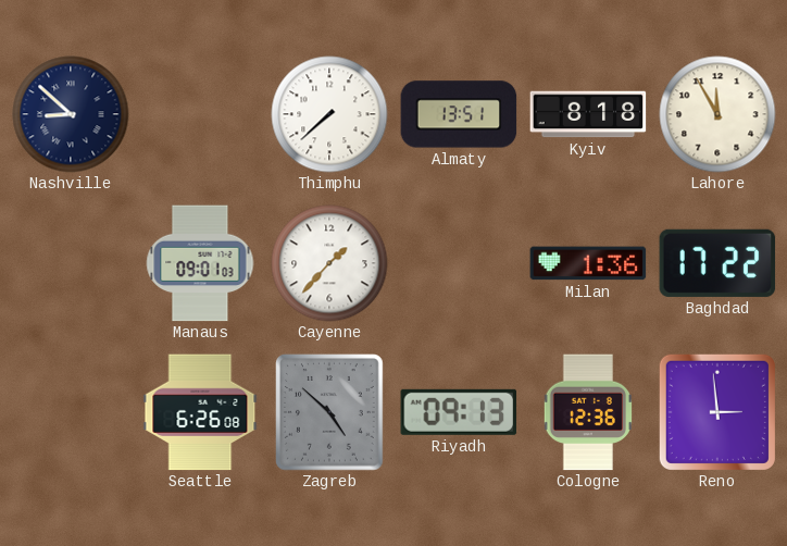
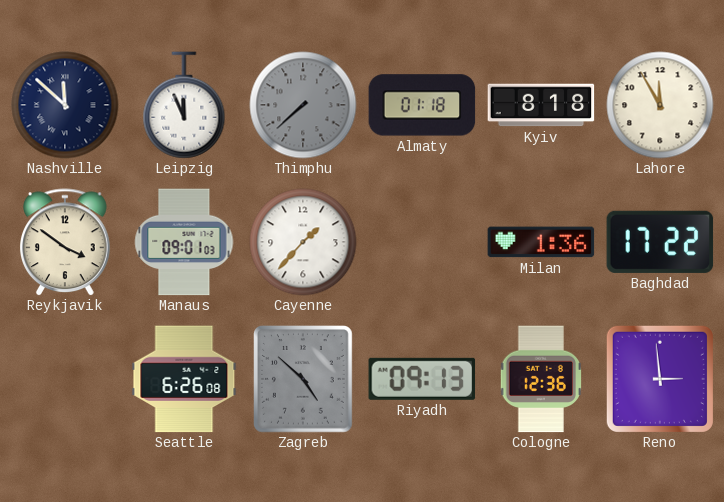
Nashville: 8:52 -> 11:52
Leipzig: none -> 11:56
Thimphu dial: white -> grey
Almaty: 13:51 -> 01:18
Reykjavik: none -> 3:51
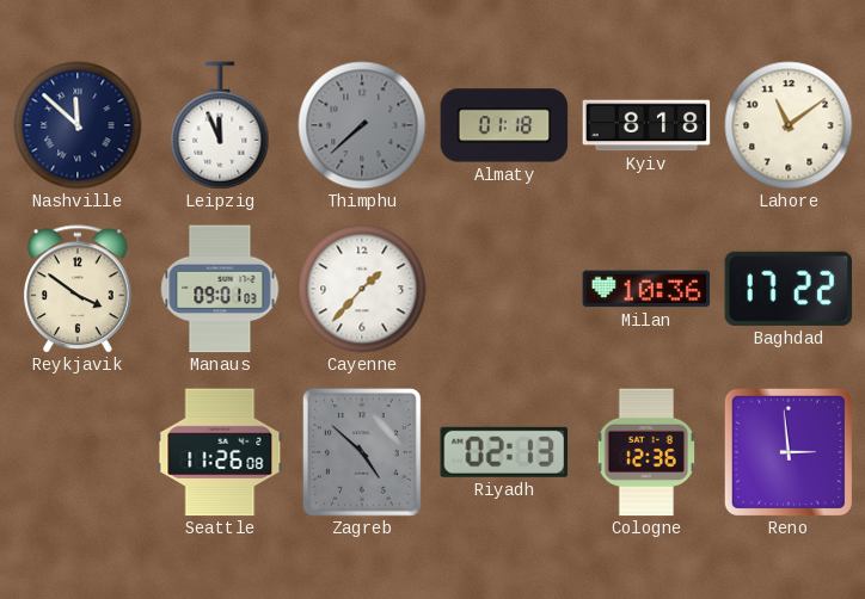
Lahore: 11:55 -> 11:09
Milan: 1:36 -> 10:36
Seattle: 6:26 -> 11:26
Riyadh: 09:13 -> 02:13
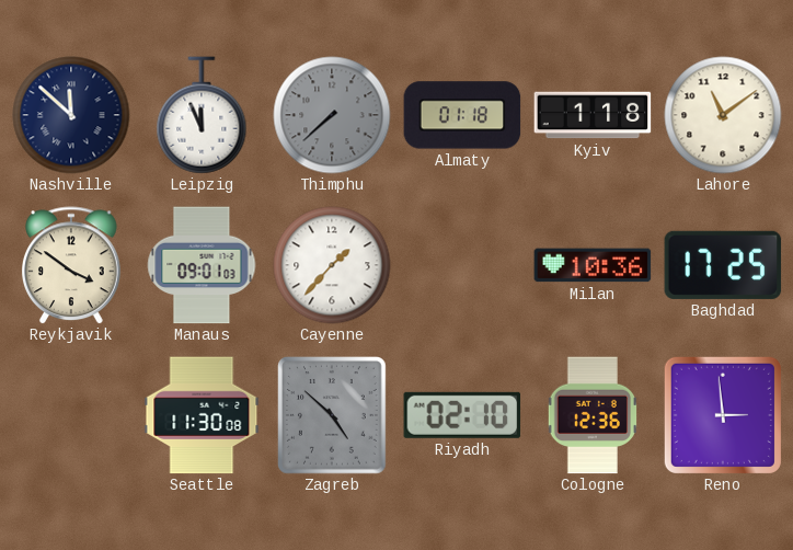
Kyiv: 8:18 -> 1:18
Baghdad: 17:22 -> 17:25
Seattle: 11:26 -> 11:30
Riyadh: 02:13 -> 02:10
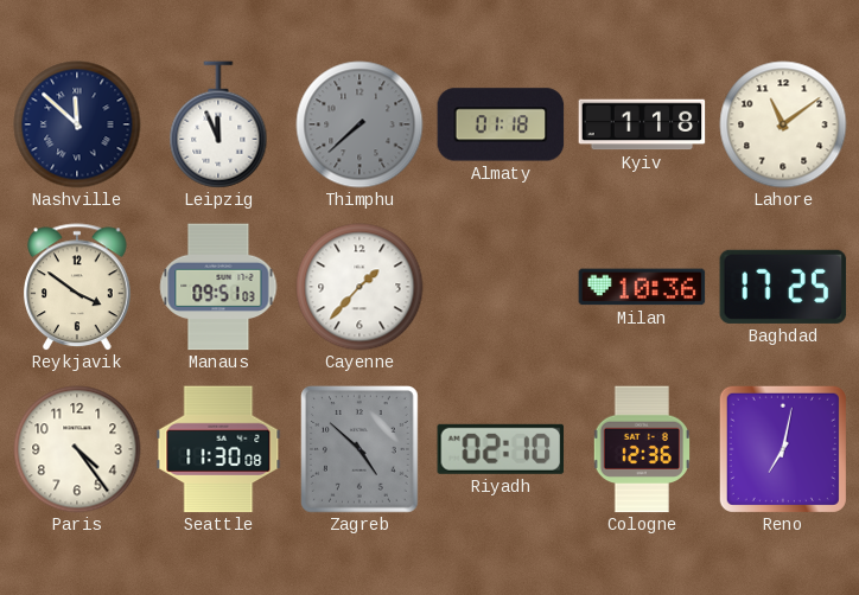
Manaus: 09:01 -> 09:51
Paris: none -> 4:24
Reno: 2:59 -> 7:02
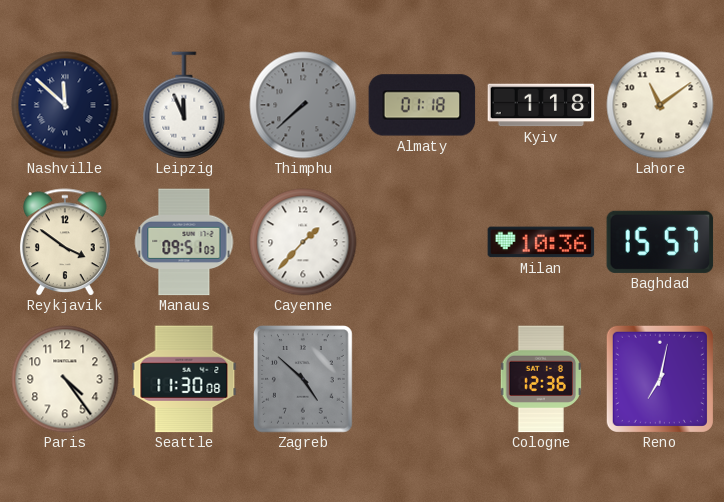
Baghdad: 17:25 -> 15:57
Riyadh: 02:10 -> none
